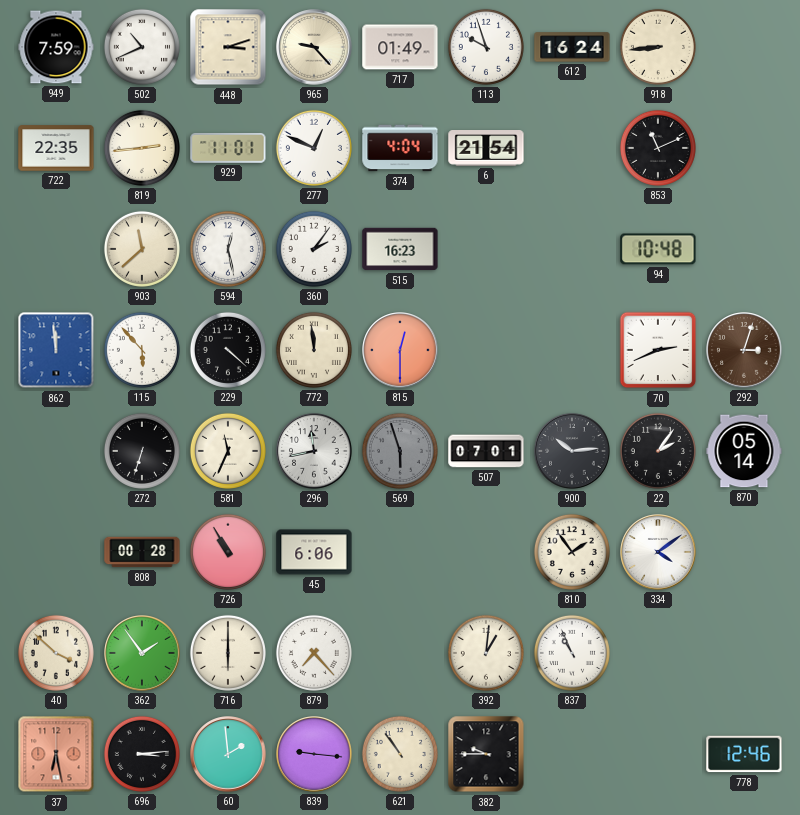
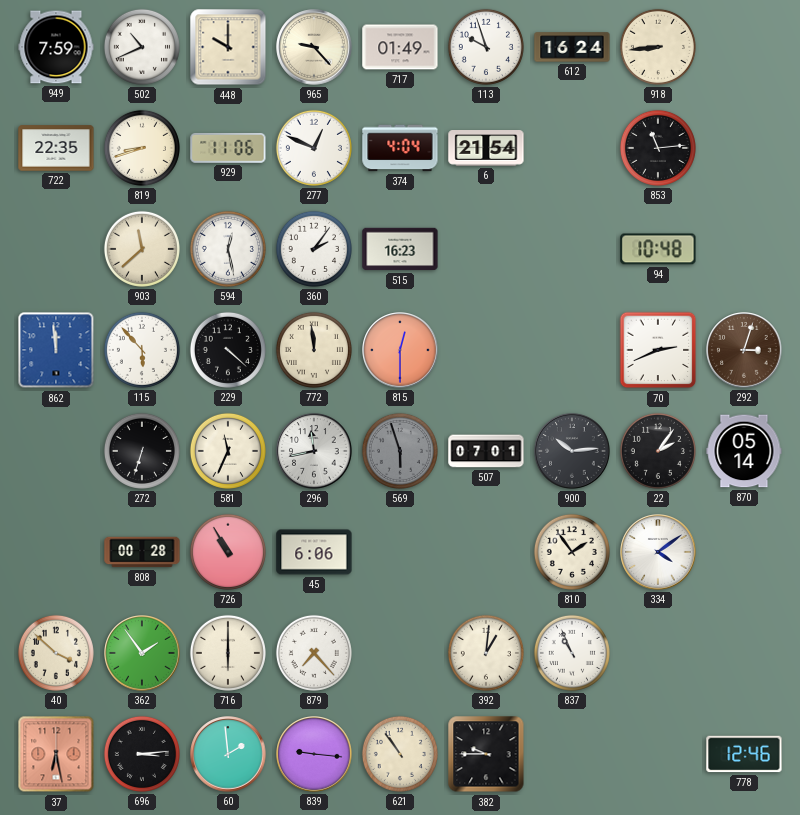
448: 3:12 -> 10:00
819: 2:44 -> 8:42
929: 11:01 -> 11:06
853: 11:11 -> 11:14
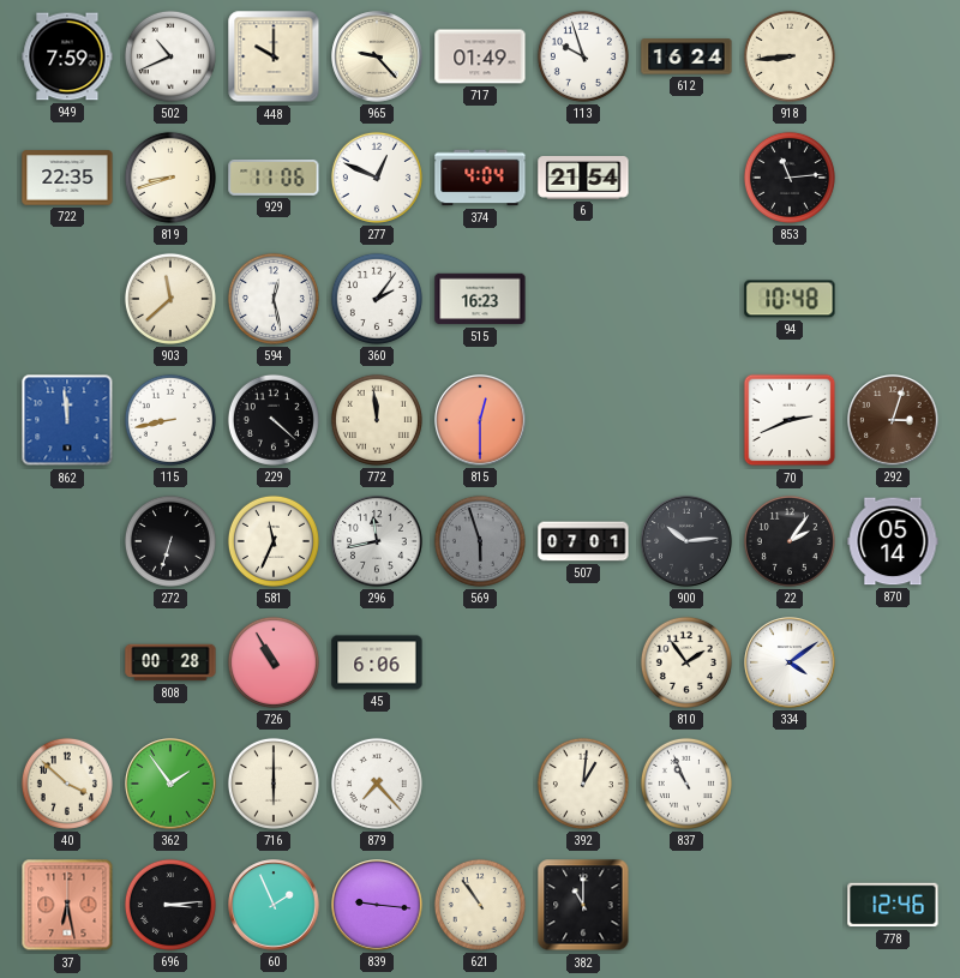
115: 5:53 -> 8:43
60: 1:59 -> 1:56
382: 9:45 -> 11:00
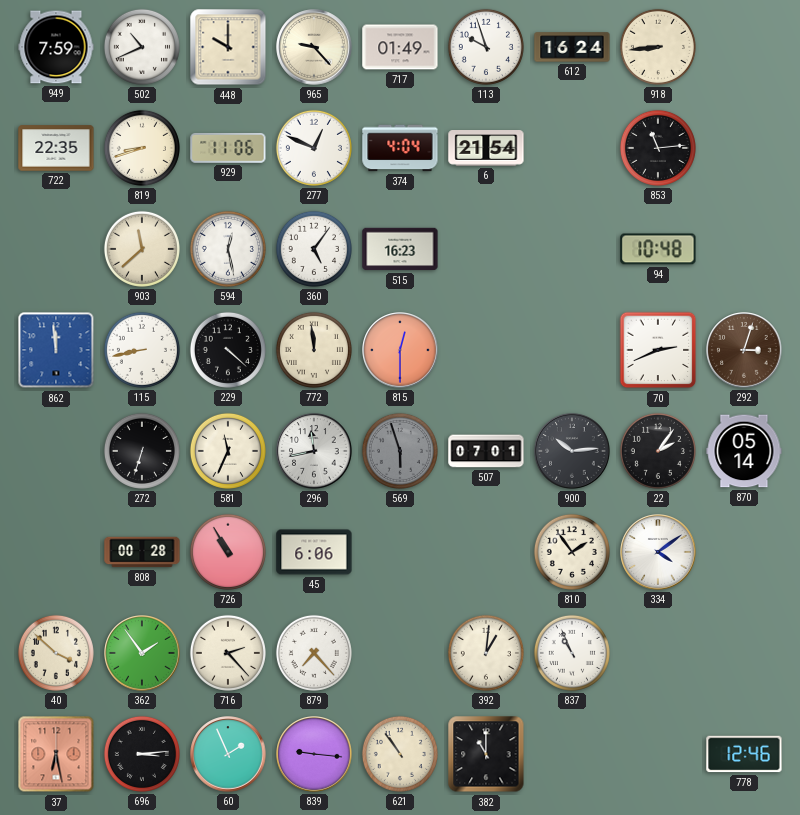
360: 2:06 -> 5:06
716: 6:00 -> 2:23
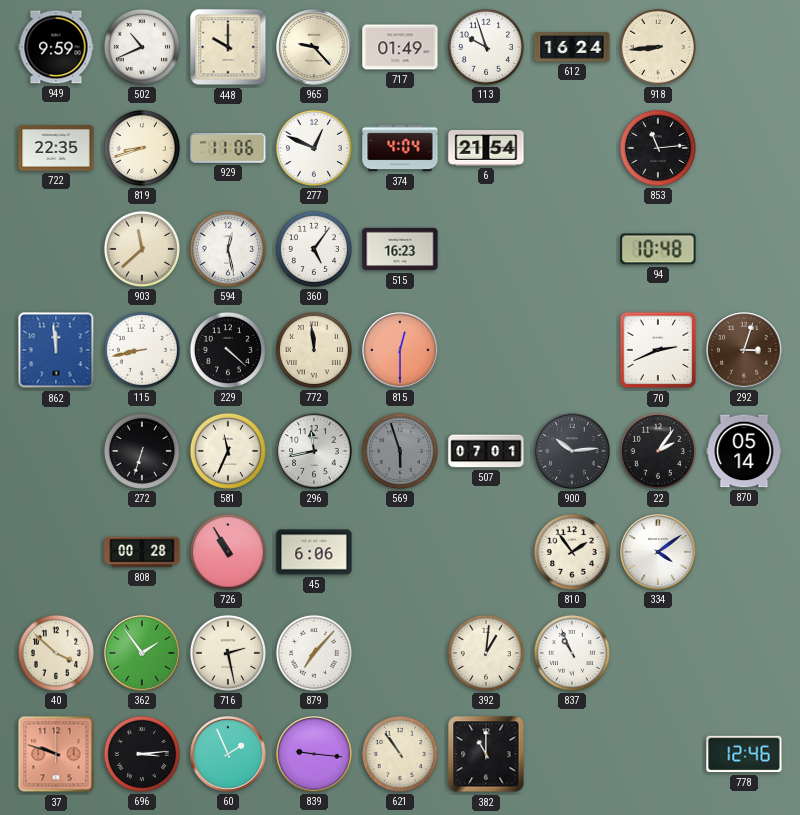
949: 7:59 -> 9:59
716: 2:23 -> 2:28
879: 7:23 -> 7:07
37: 6:28 -> 9:48
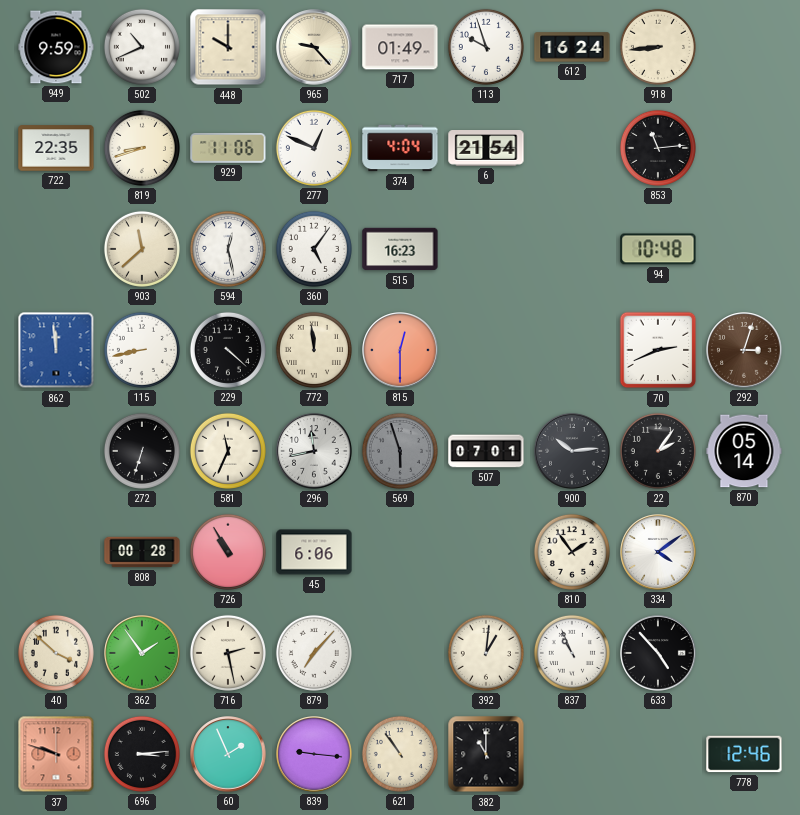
633: none -> 4:53
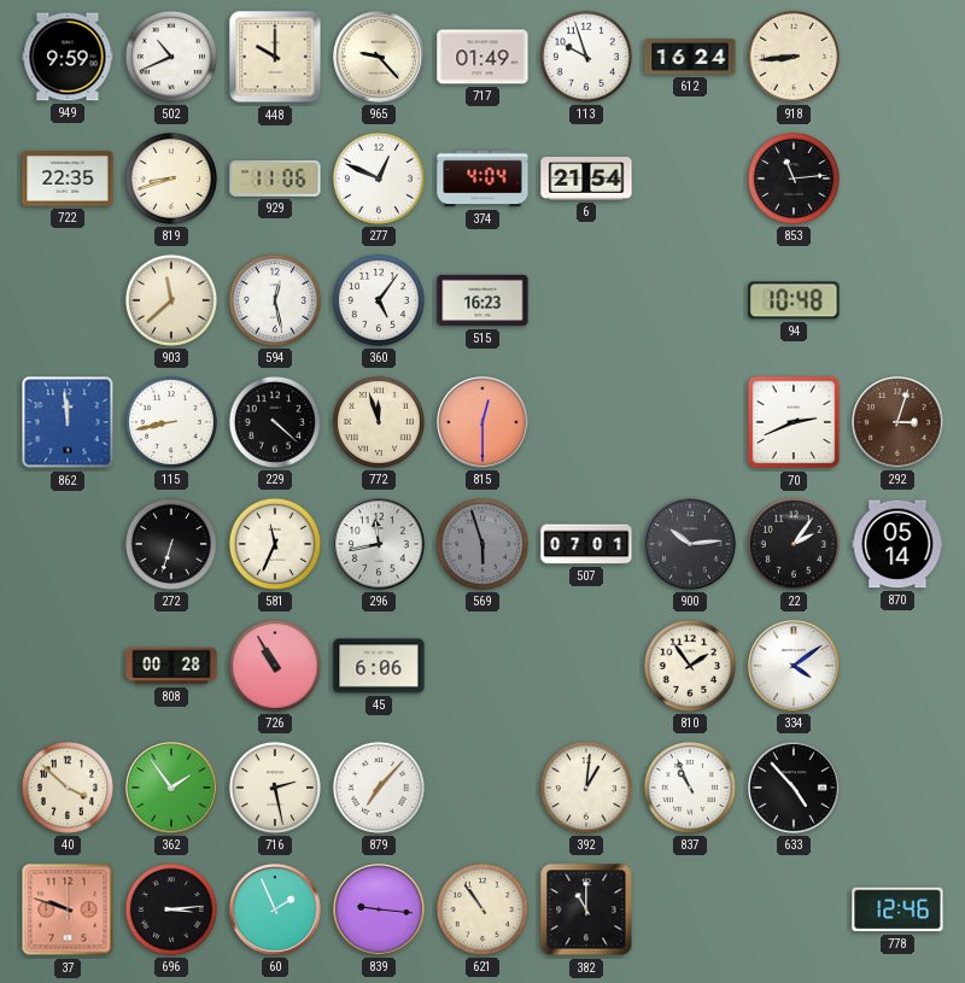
772: 11:59 -> 11:57
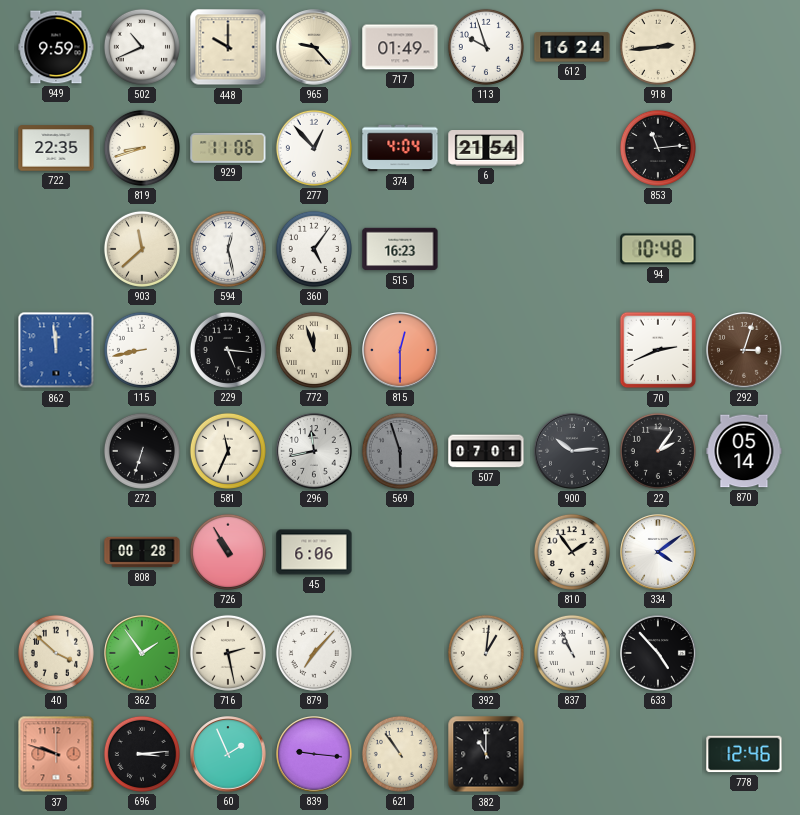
918: 8:44 -> 2:44
277: 12:49 -> 12:53
229: 4:22 -> 5:16
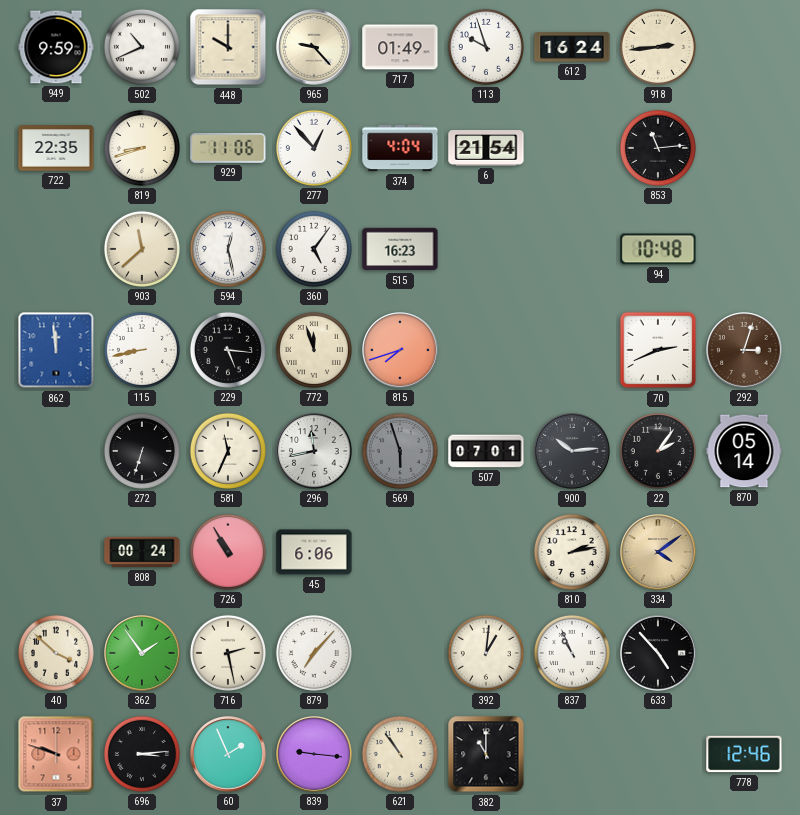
815: 12:30 -> 7:42
808: 00:28 -> 00:24
810: 1:54 -> 2:13
334 dial: white -> champagne
